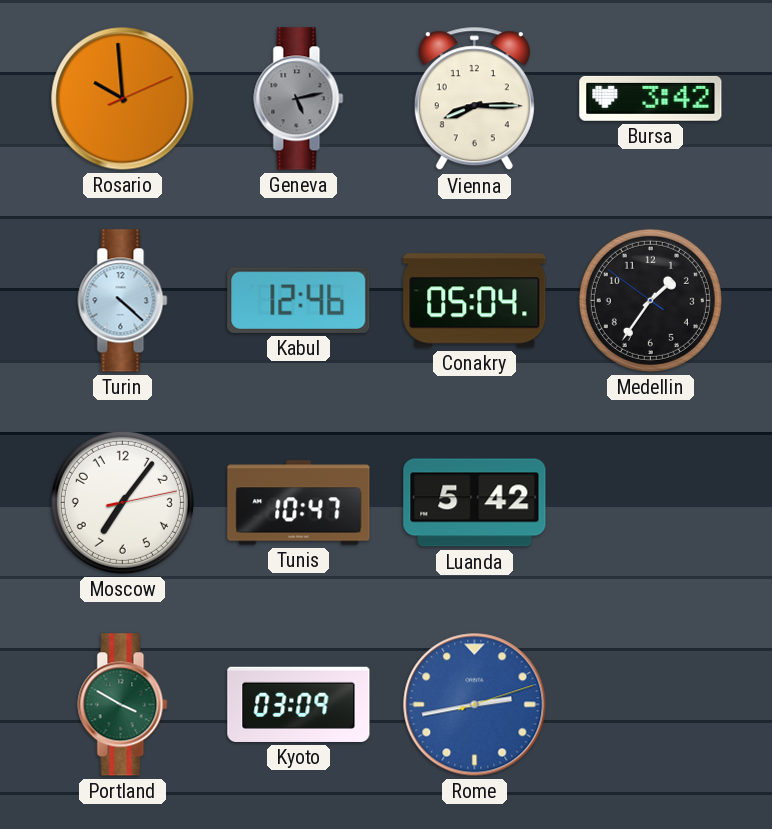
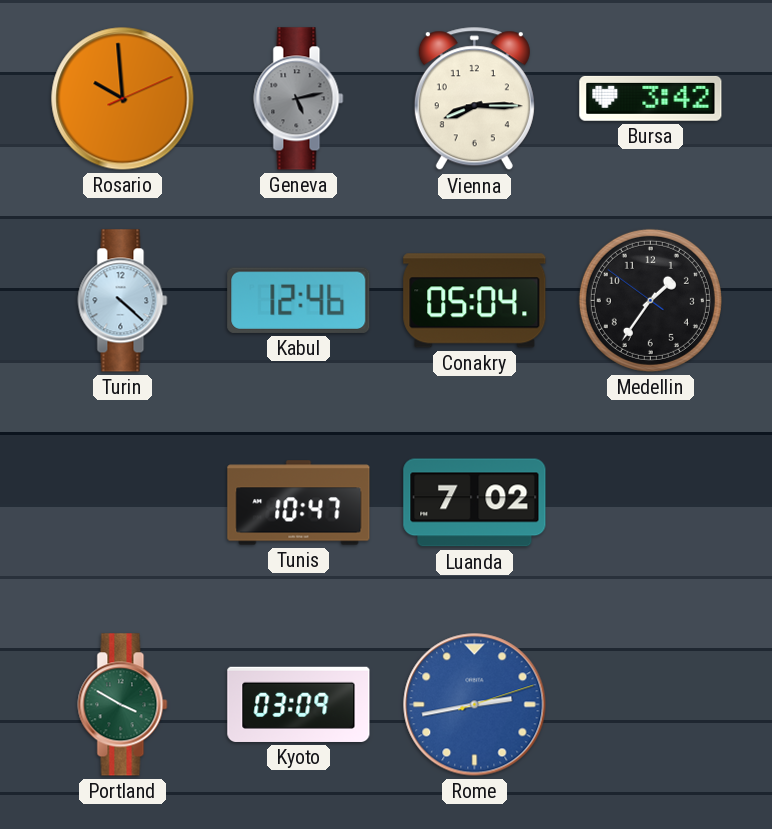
Moscow: 7:06 -> none
Luanda: 5:42 -> 7:02
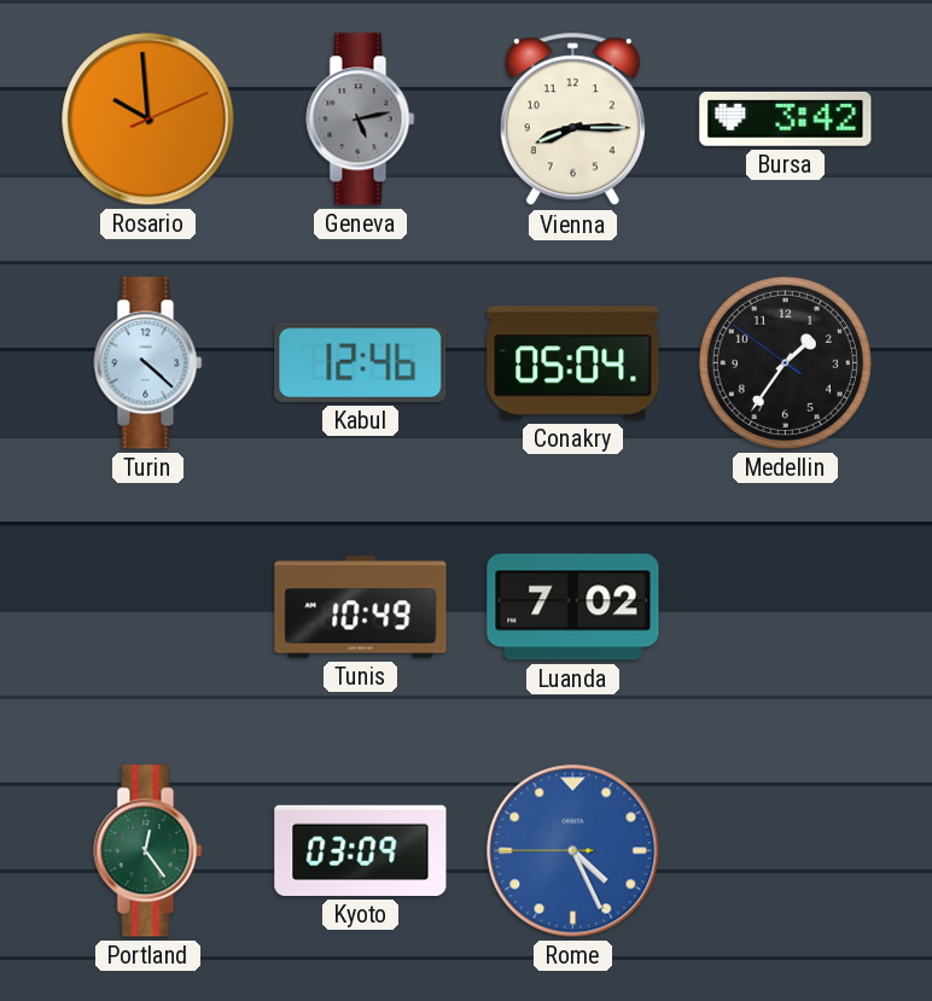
Tunis: 10:47 -> 10:49
Portland: 3:50 -> 12:24
Rome: 2:43 -> 4:25
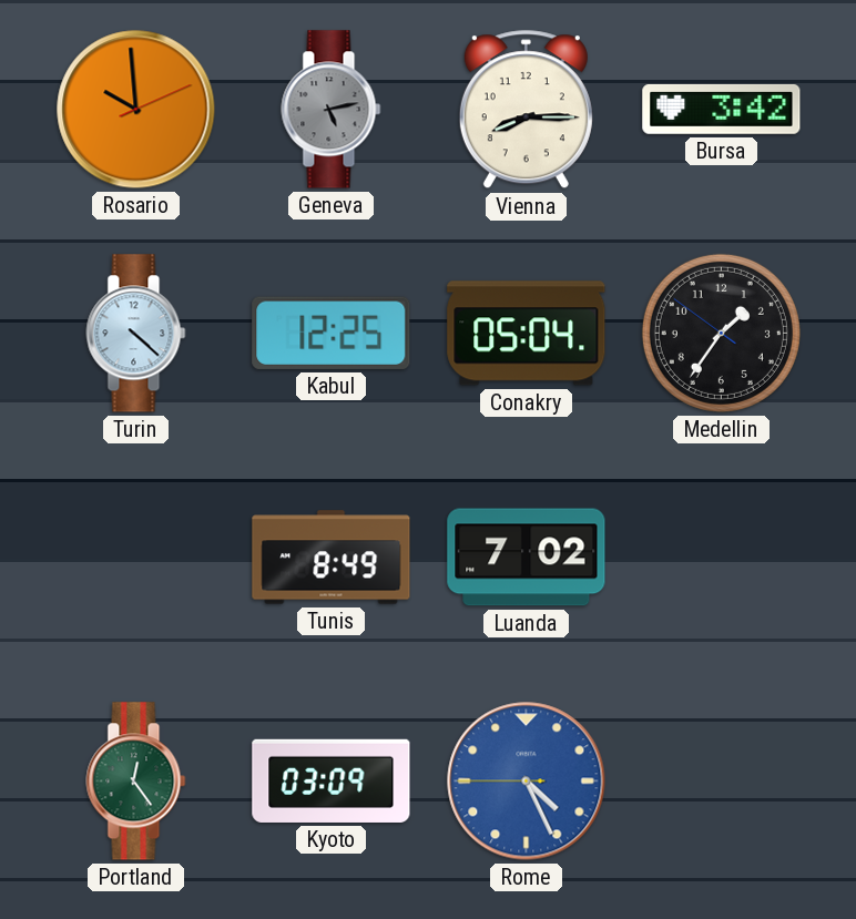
Kabul: 12:46 -> 12:25
Tunis: 10:49 -> 8:49
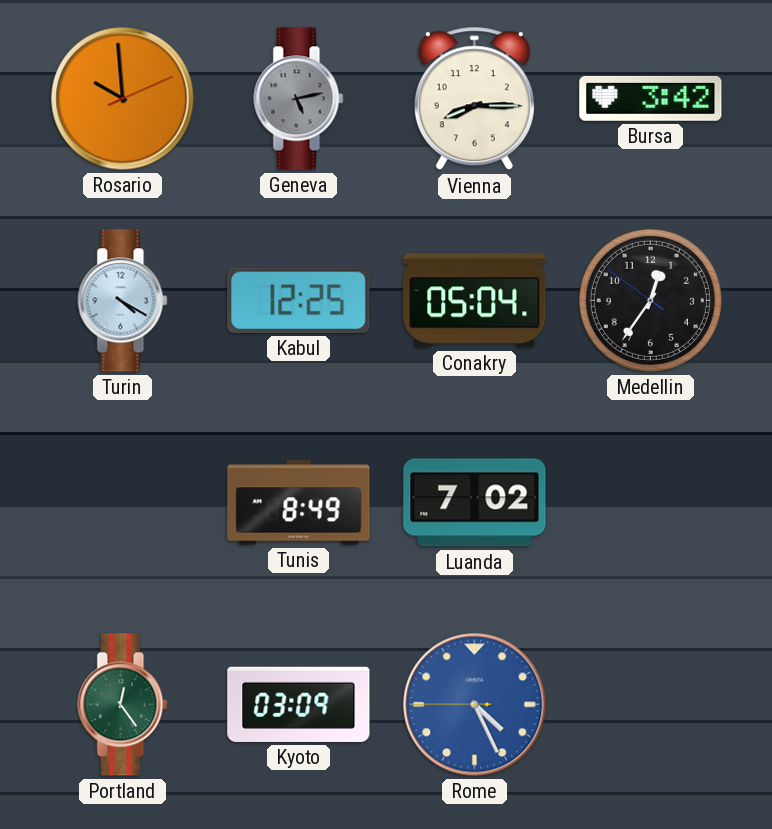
Turin: 4:22 -> 4:20
Medellin: 1:35 -> 12:35
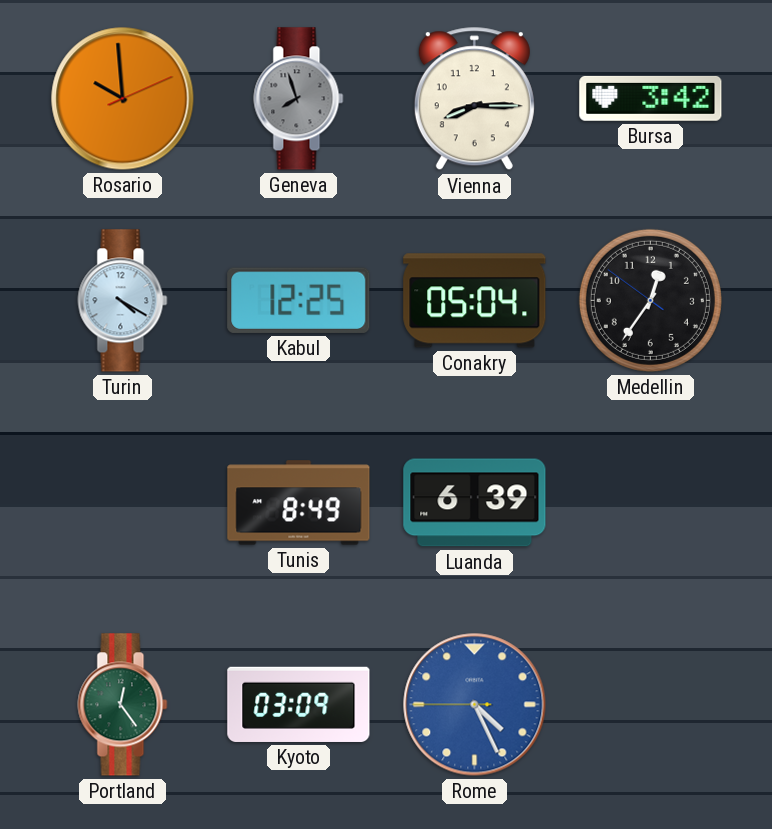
Geneva: 5:13 -> 7:57
Luanda: 7:02 -> 6:39
